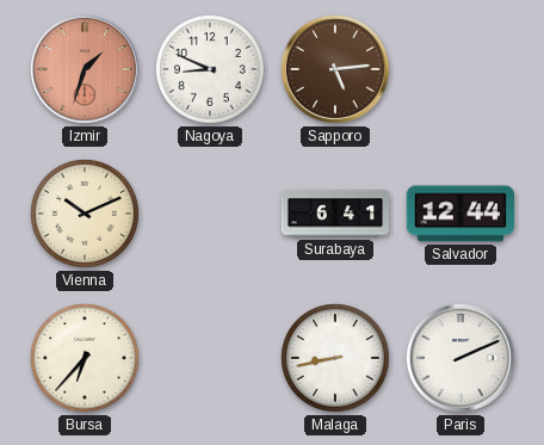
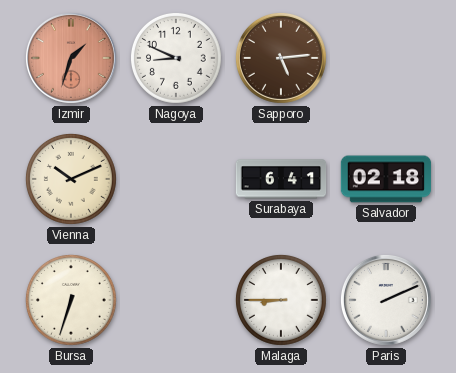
Salvador: 12:44 -> 02:18
Bursa: 6:37 -> 6:33
Malaga: 8:43 -> 8:45
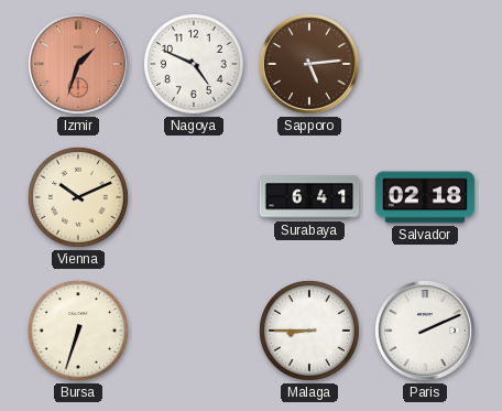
Nagoya: 8:49 -> 4:49
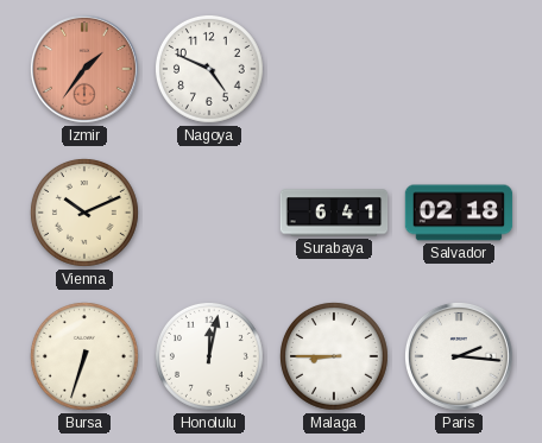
Izmir: 1:33 -> 1:36
Sapporo: 5:14 -> none
Honolulu: none -> 12:02
Paris: 2:11 -> 2:16
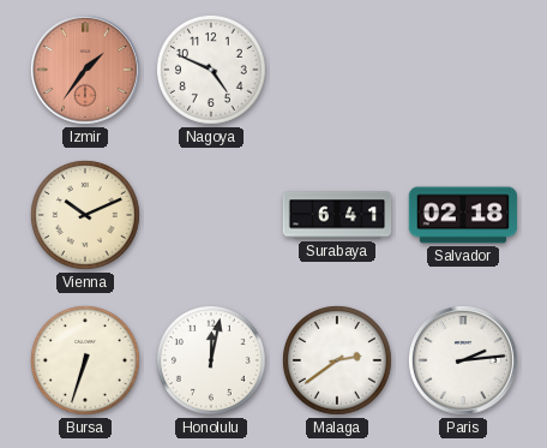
Malaga: 8:45 -> 2:39
Paris: 2:16 -> 2:14
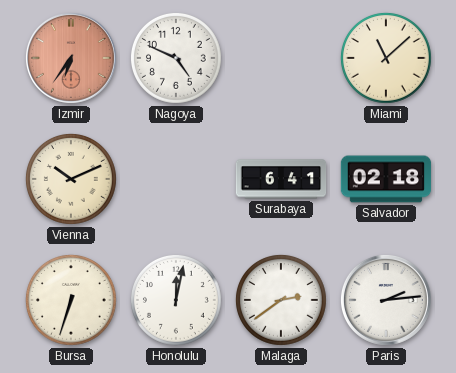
Izmir: 1:36 -> 6:36
Miami: none -> 11:08
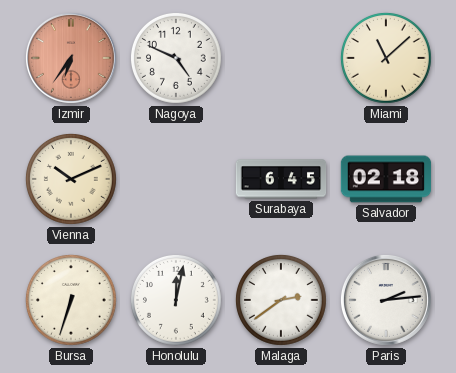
Surabaya: 6:41 -> 6:45
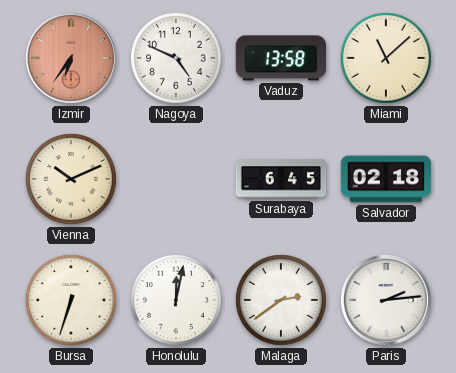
Vaduz: none -> 13:58
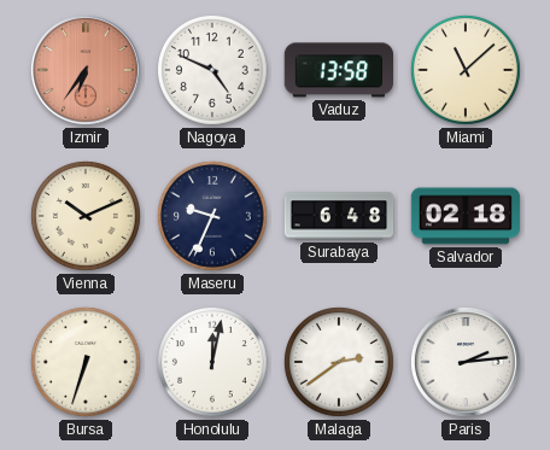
Maseru: none -> 9:34
Surabaya: 6:45 -> 6:48
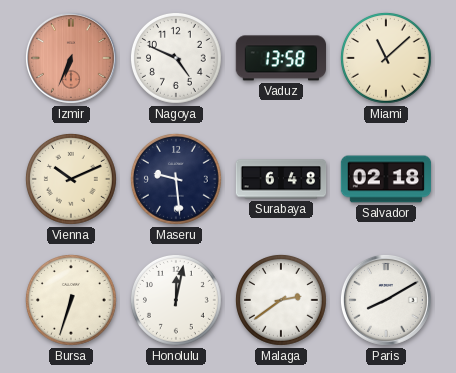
Izmir: 6:36 -> 6:34
Maseru: 9:34 -> 9:29
Paris: 2:14 -> 8:10
